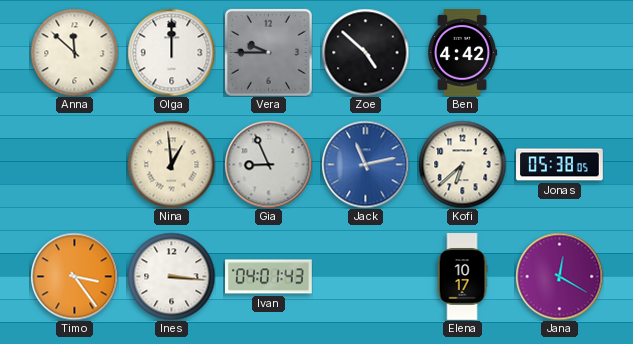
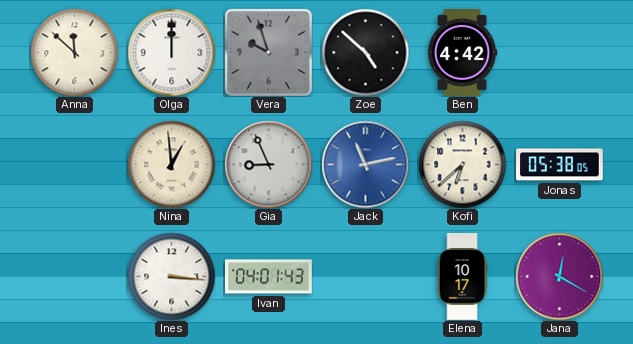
Vera: 9:45 -> 9:57
Timo: 3:24 -> none
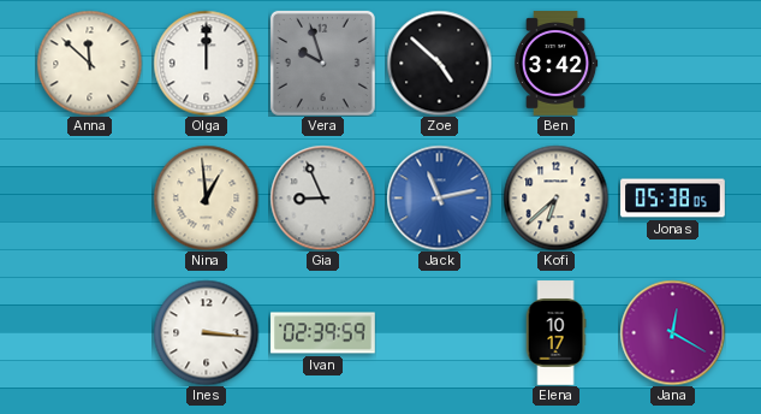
Ben: 4:42 -> 3:42
Ivan: 04:01 -> 02:39
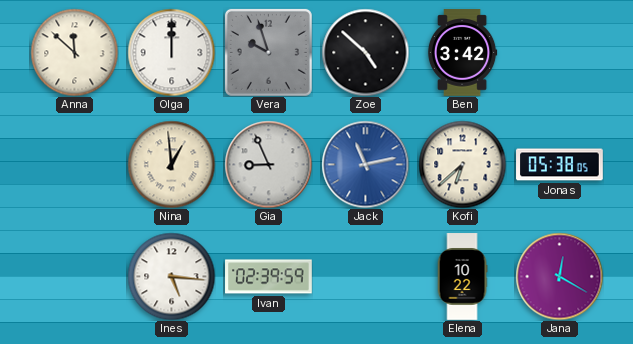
Ines: 3:16 -> 5:16
Elena: 10:17 -> 10:22
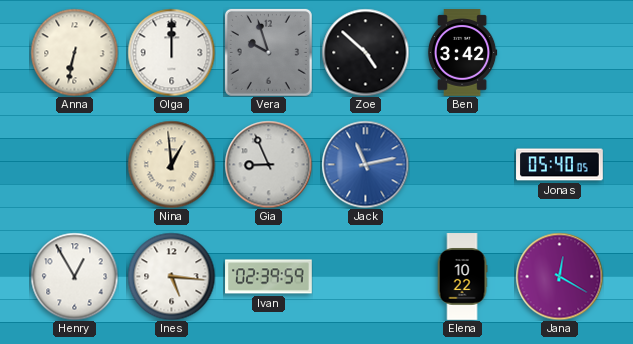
Anna: 11:52 -> 6:32
Kofi: 6:38 -> none
Jonas: 05:38 -> 05:40
Henry: none -> 12:55
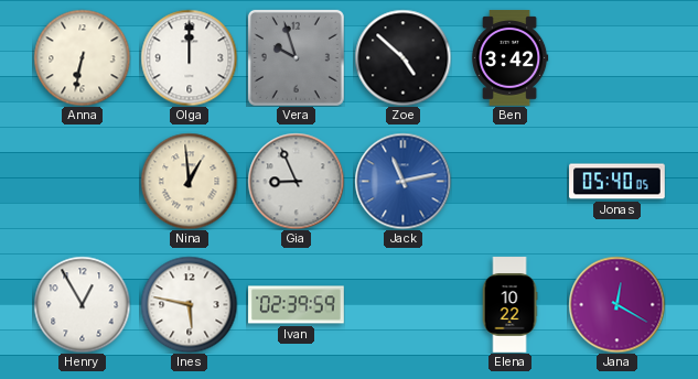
Ines: 5:16 -> 5:47
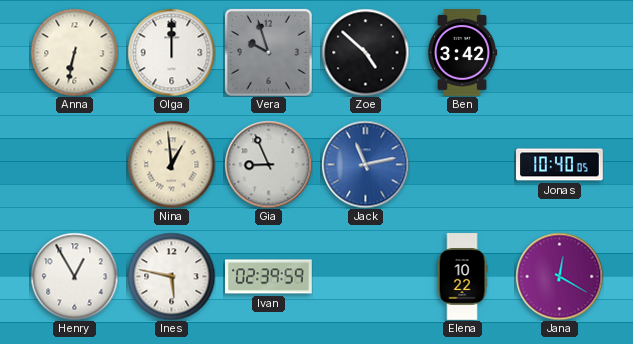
Jonas: 05:40 -> 10:40
